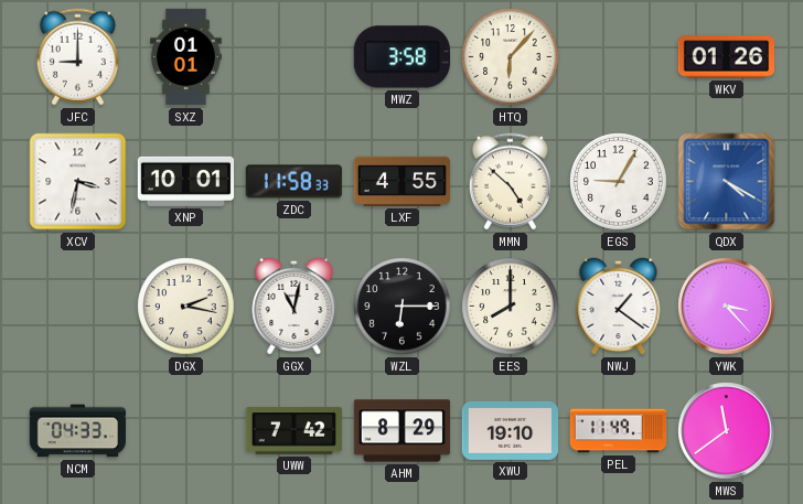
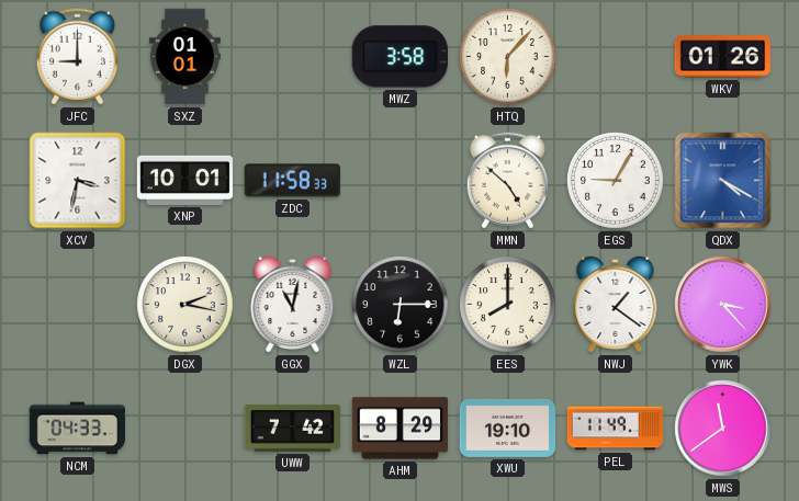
LXF: 4:55 -> none
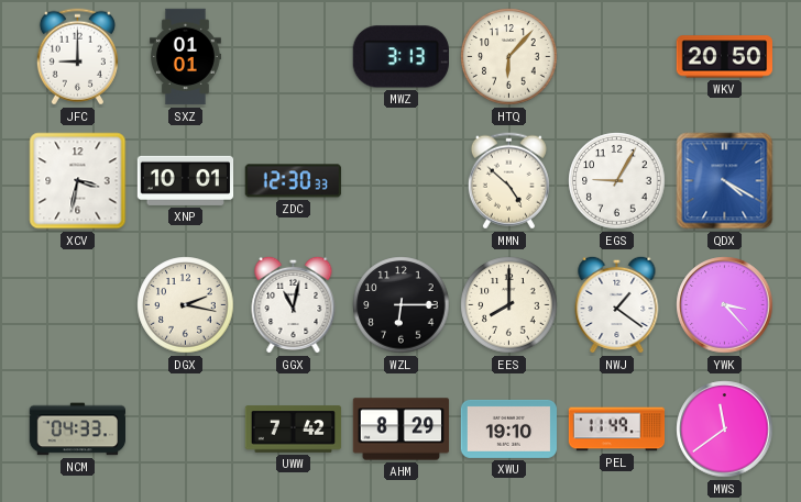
MWZ: 3:58 -> 3:13
WKV: 01:26 -> 20:50
ZDC: 11:58 -> 12:30
